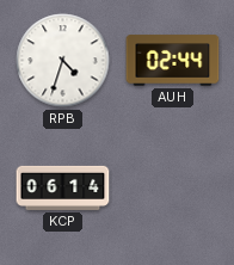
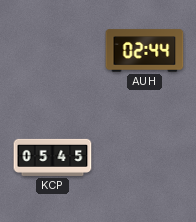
RPB: 4:33 -> none
KCP: 06:14 -> 05:45
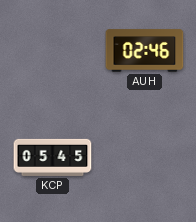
AUH: 02:44 -> 02:46
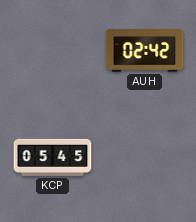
AUH: 02:46 -> 02:42
